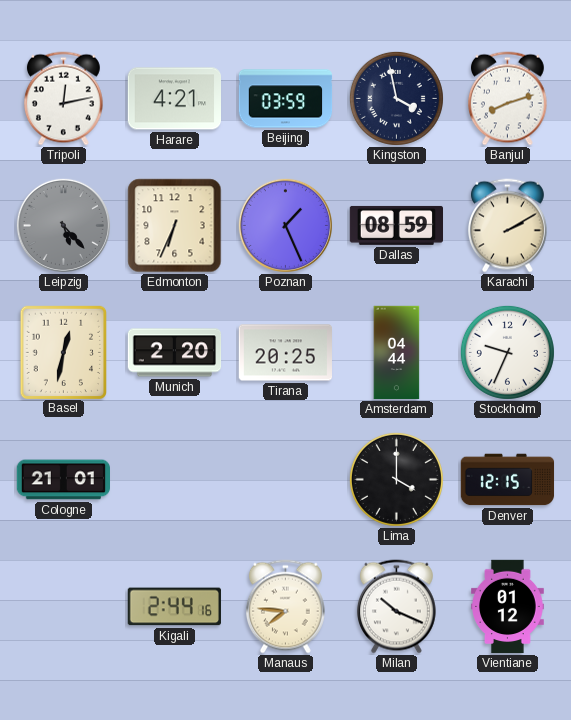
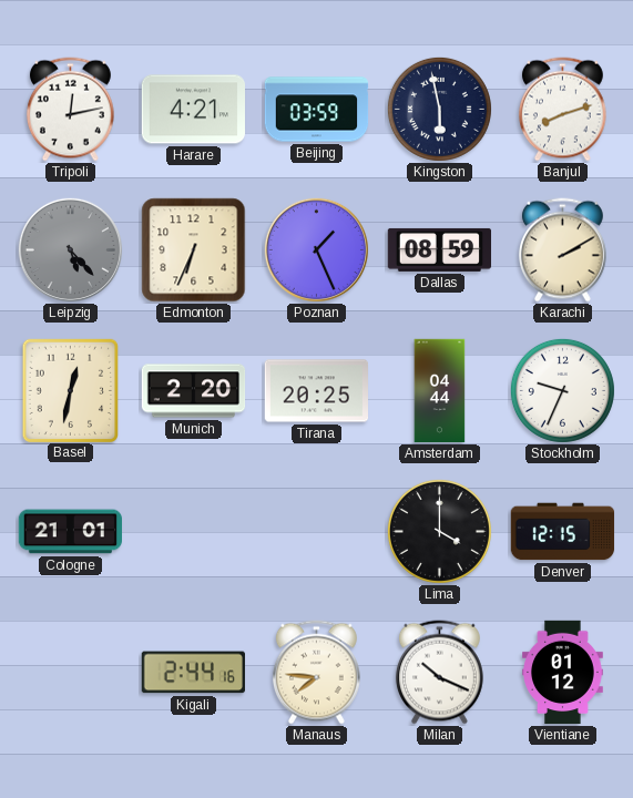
Kingston: 3:58 -> 5:58
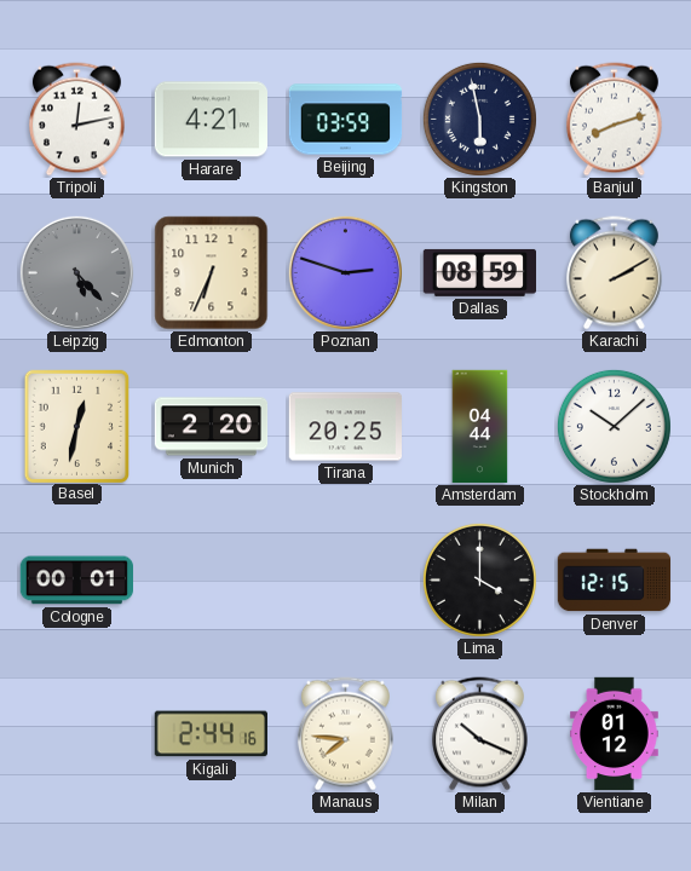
Poznan: 1:26 -> 2:48
Stockholm: 9:34 -> 10:08
Cologne: 21:01 -> 00:01
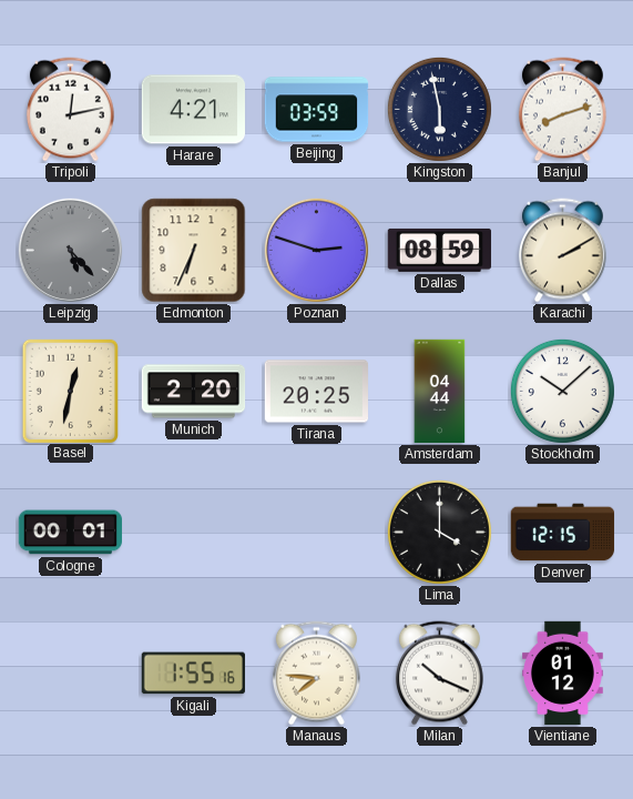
Kigali: 2:44 -> 1:55
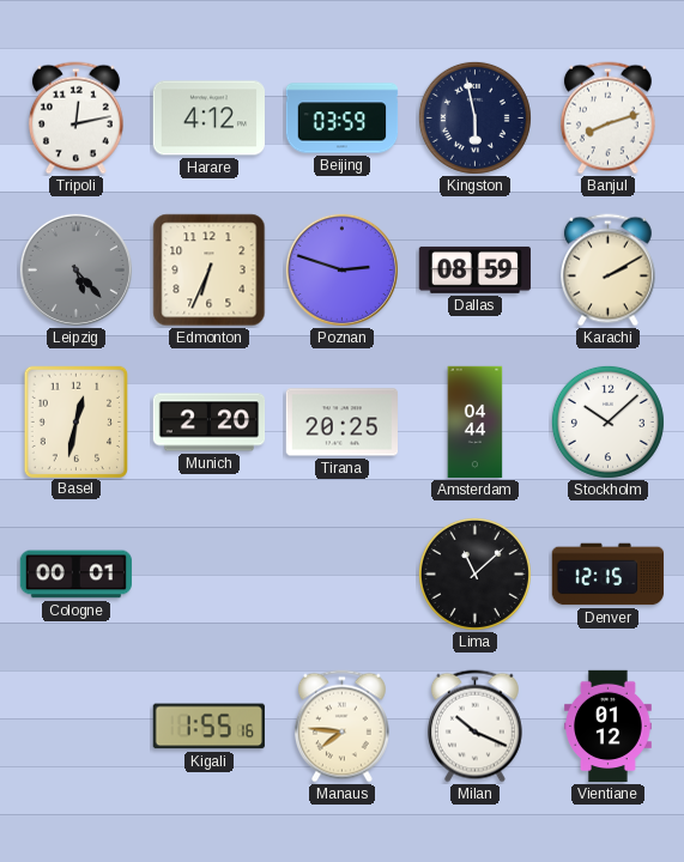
Harare: 4:21 -> 4:12
Lima: 4:00 -> 11:08
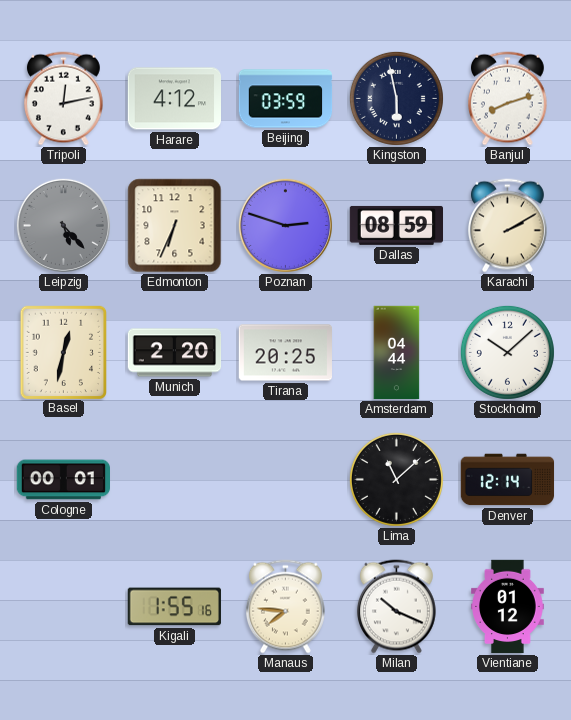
Denver: 12:15 -> 12:14
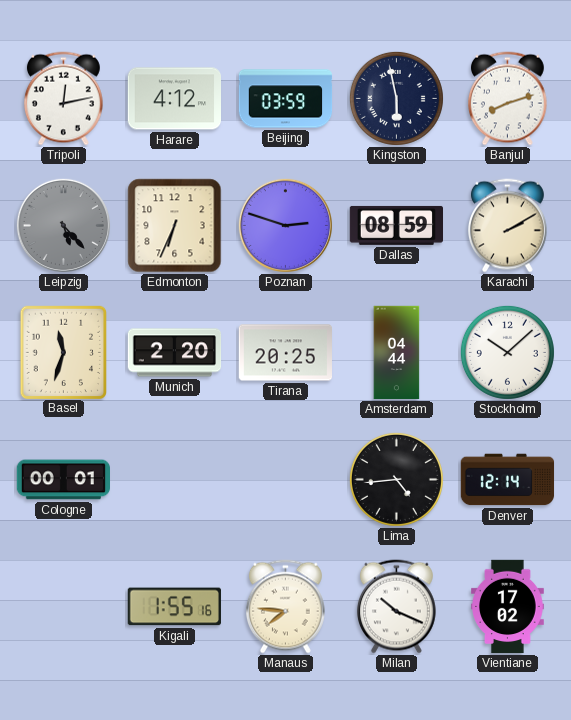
Basel: 12:32 -> 11:33
Lima: 11:08 -> 4:44
Vientiane: 01:12 -> 17:02
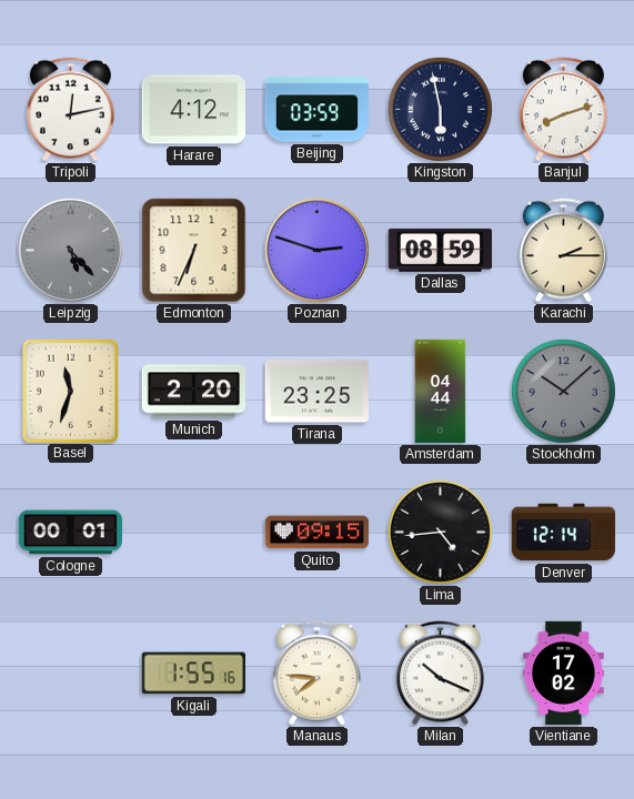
Karachi: 2:10 -> 2:15
Tirana: 20:25 -> 23:25
Stockholm dial: white -> grey
Quito: none -> 09:15
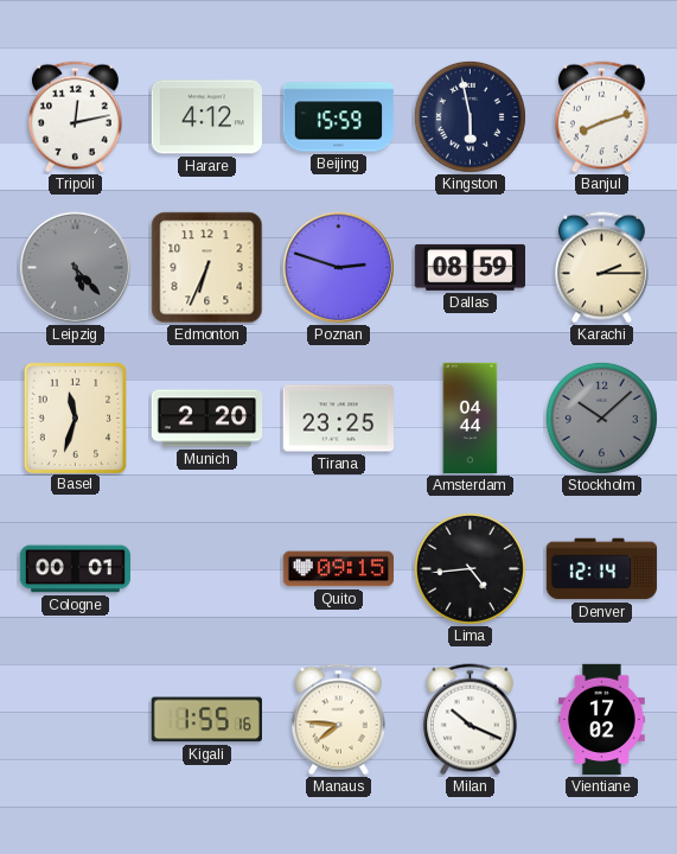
Beijing: 03:59 -> 15:59
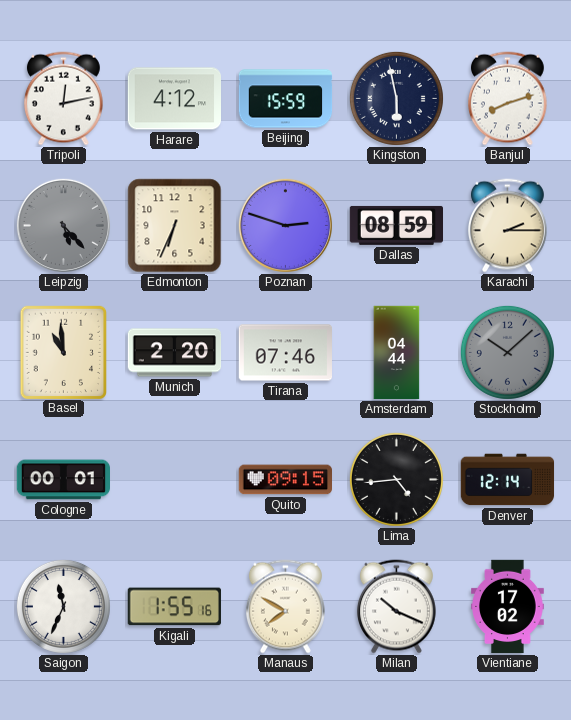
Basel: 11:33 -> 10:59
Tirana: 23:25 -> 07:46
Saigon: none -> 11:34
Manaus: 7:46 -> 7:50
